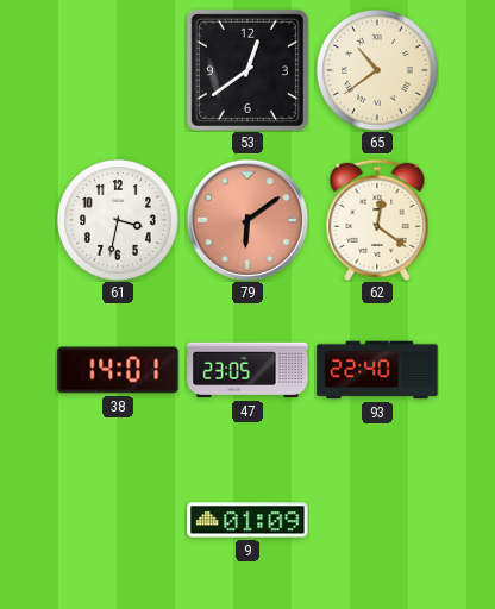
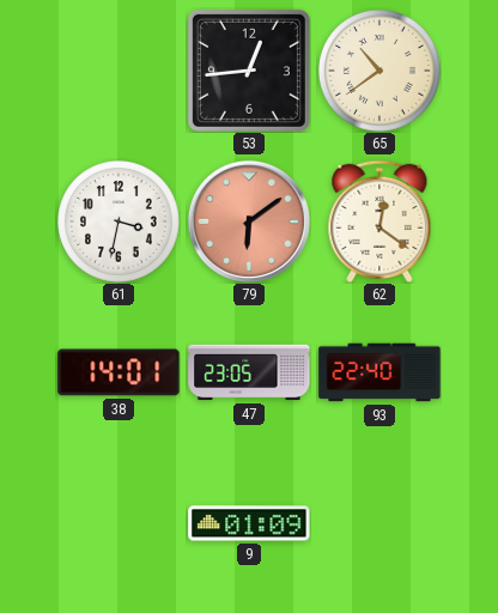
53: 12:39 -> 12:44
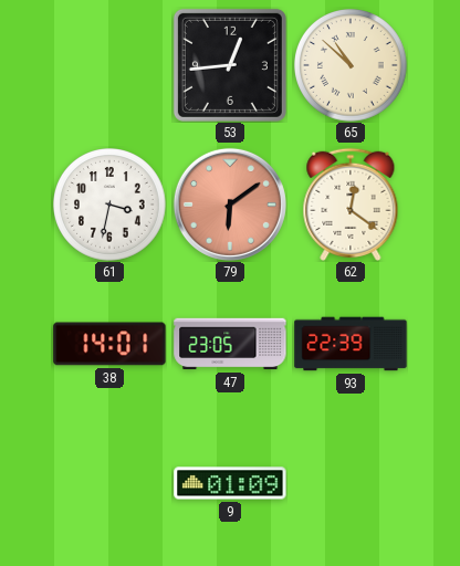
65: 10:39 -> 10:52
93: 22:40 -> 22:39
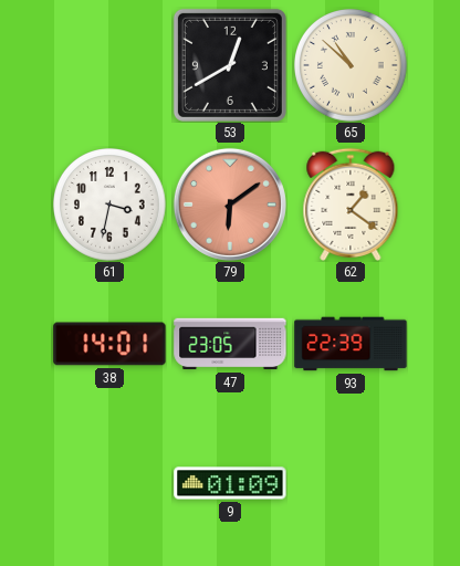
53: 12:44 -> 12:40
62: 12:21 -> 1:21
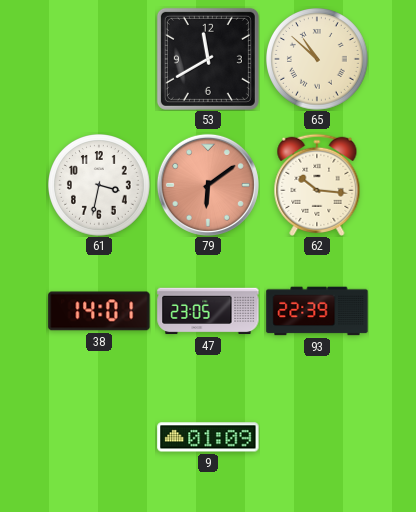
53: 12:40 -> 11:40
62: 1:21 -> 10:16
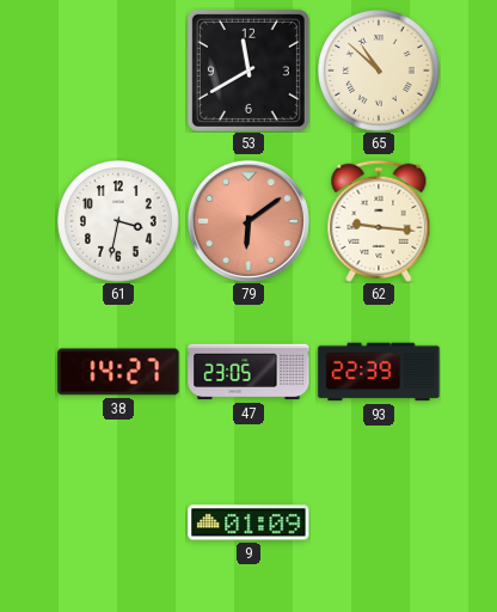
62: 10:16 -> 9:16
38: 14:01 -> 14:27
